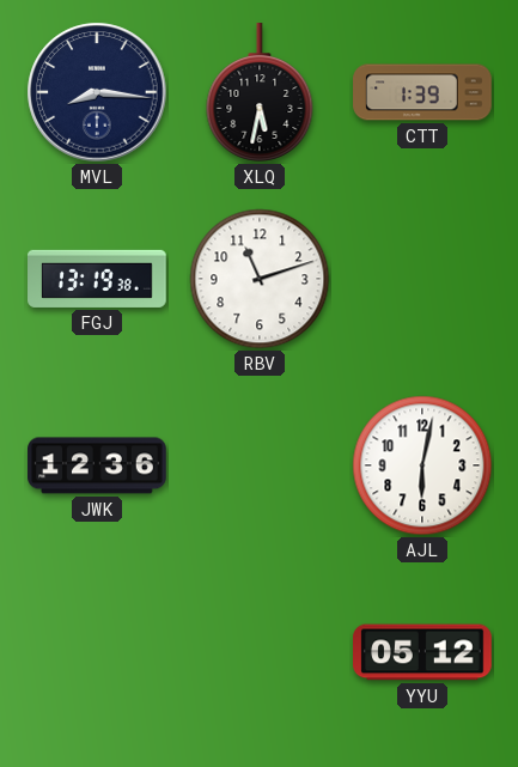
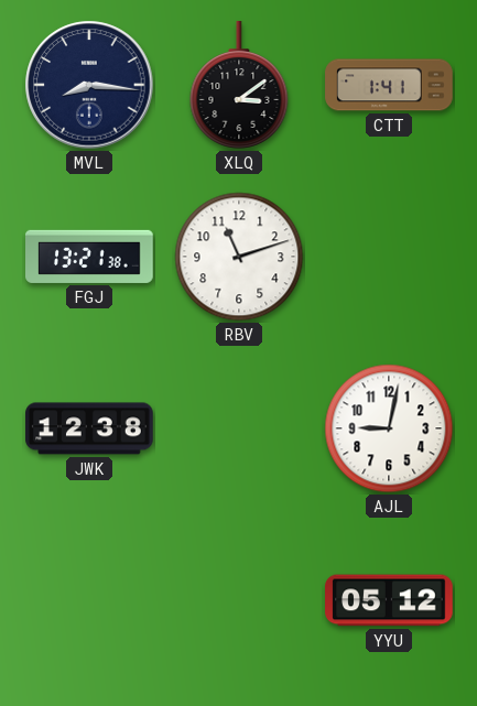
XLQ: 5:32 -> 3:09
CTT: 1:39 -> 1:41
FGJ: 13:19 -> 13:21
JWK: 12:36 -> 12:38
AJL: 6:02 -> 9:02
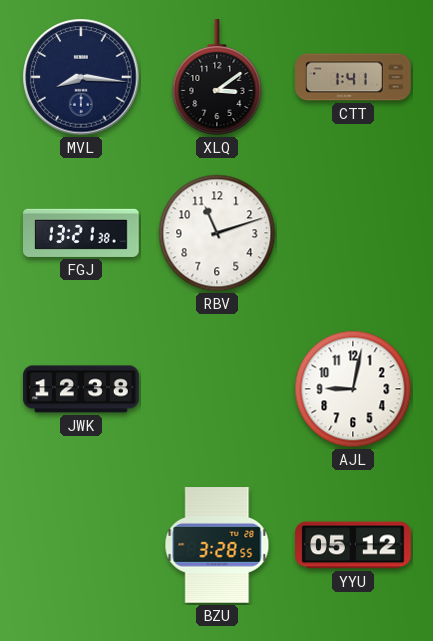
BZU: none -> 3:28
